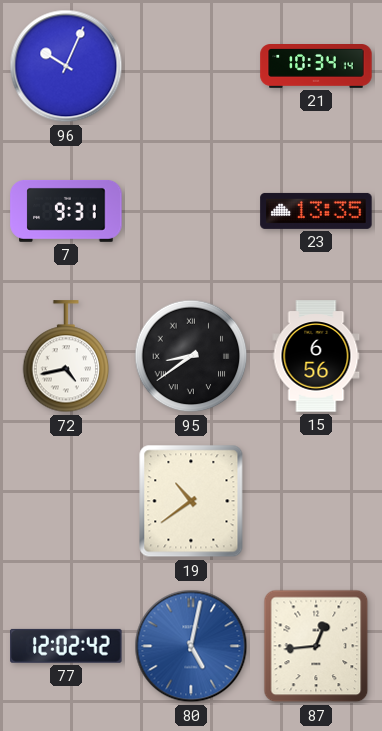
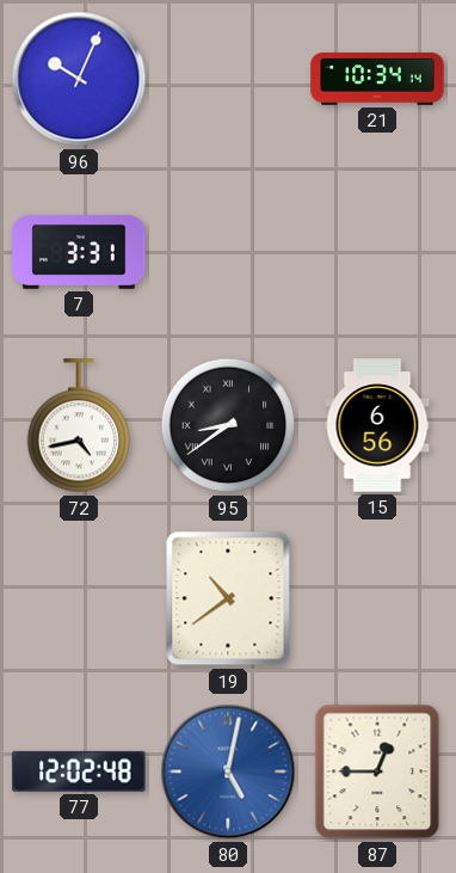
7: 9:31 -> 3:31
23: 13:35 -> none
77: 12:02:42 -> 12:02:48
87: 12:44 -> 12:45
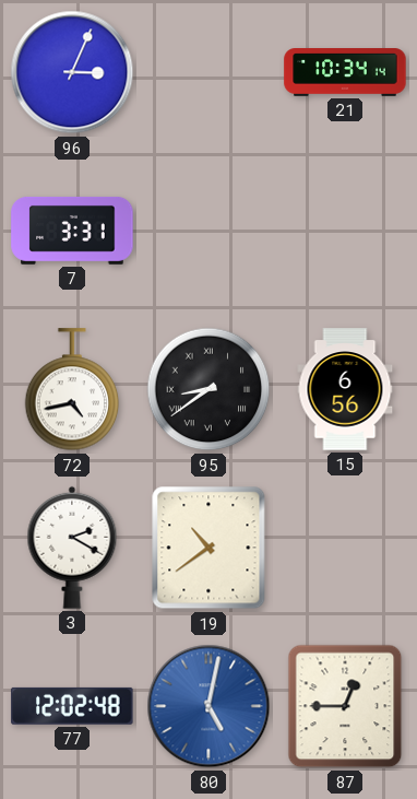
96: 10:04 -> 3:04
3: none -> 2:20
